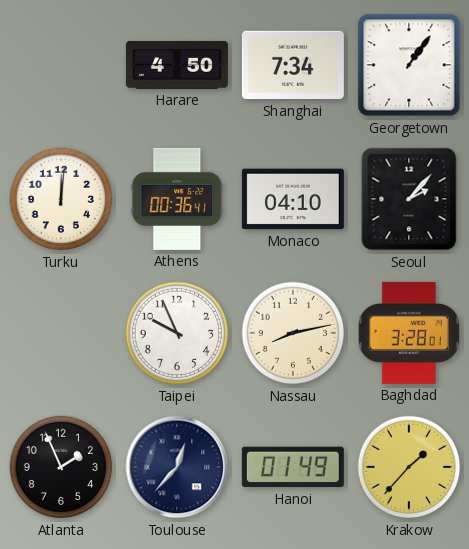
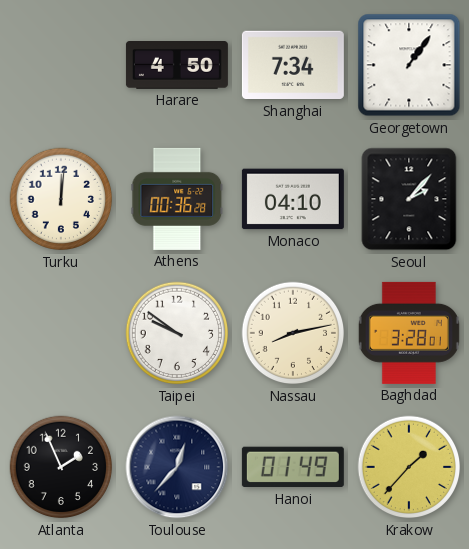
Athens: 00:36:41 -> 00:36:28
Taipei: 9:56 -> 9:51
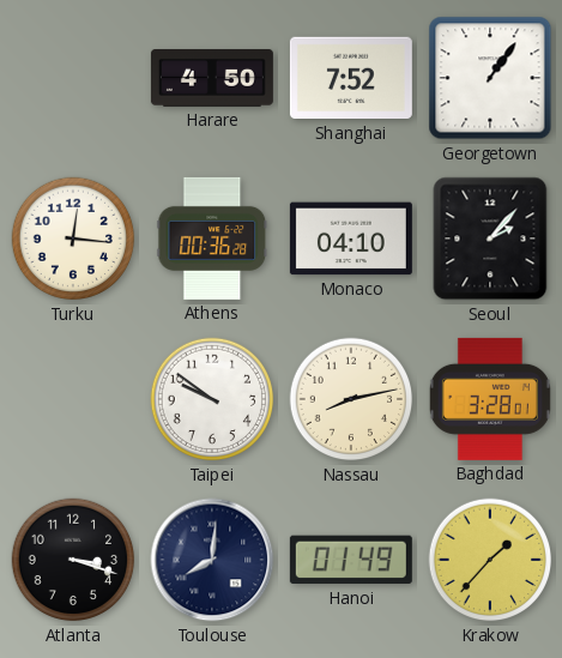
Shanghai: 7:34 -> 7:52
Turku: 12:01 -> 12:16
Atlanta: 1:56 -> 3:18
Toulouse: 12:37 -> 8:01
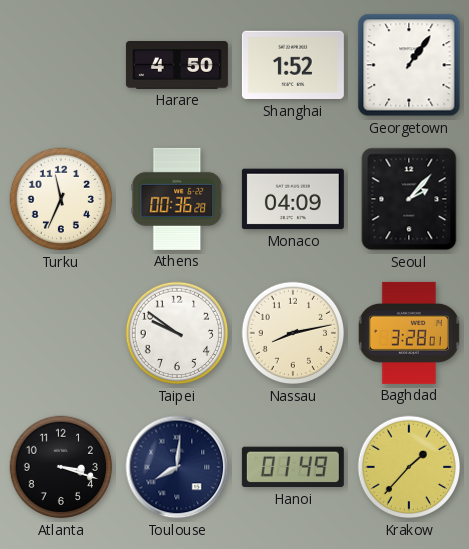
Shanghai: 7:52 -> 1:52
Turku: 12:16 -> 11:34
Monaco: 04:10 -> 04:09
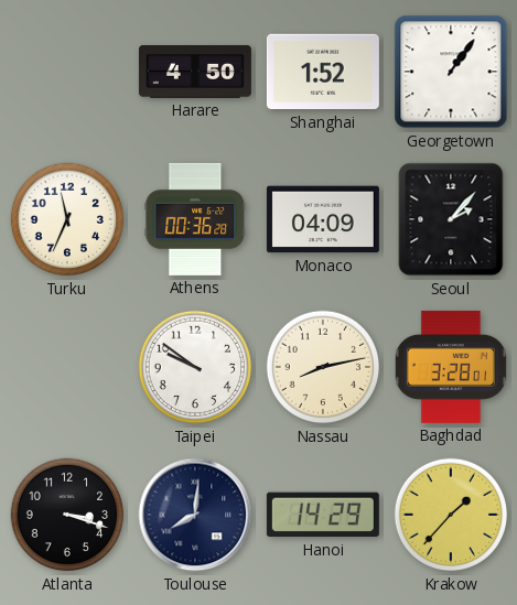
Hanoi: 01:49 -> 14:29
